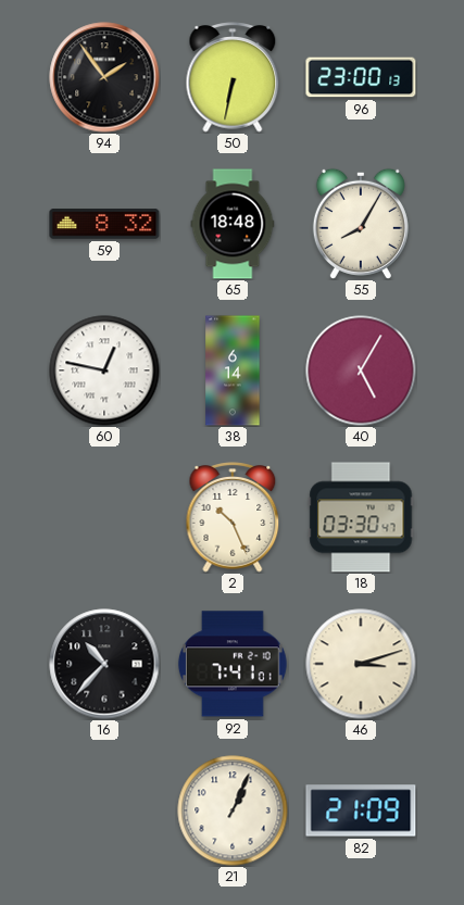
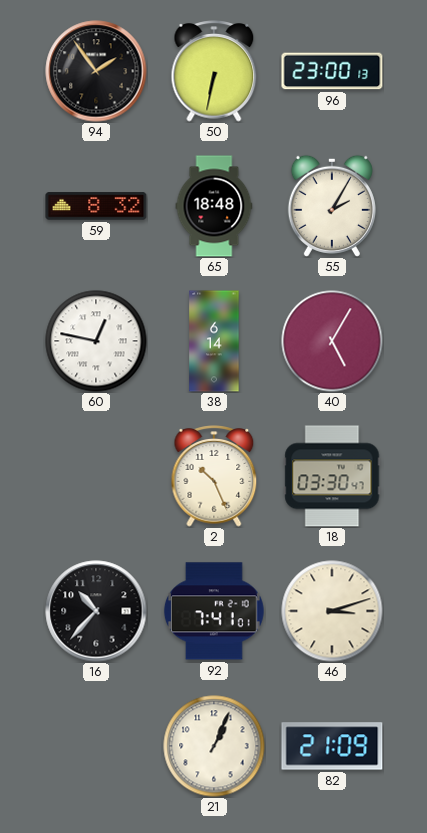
55: 8:05 -> 2:05
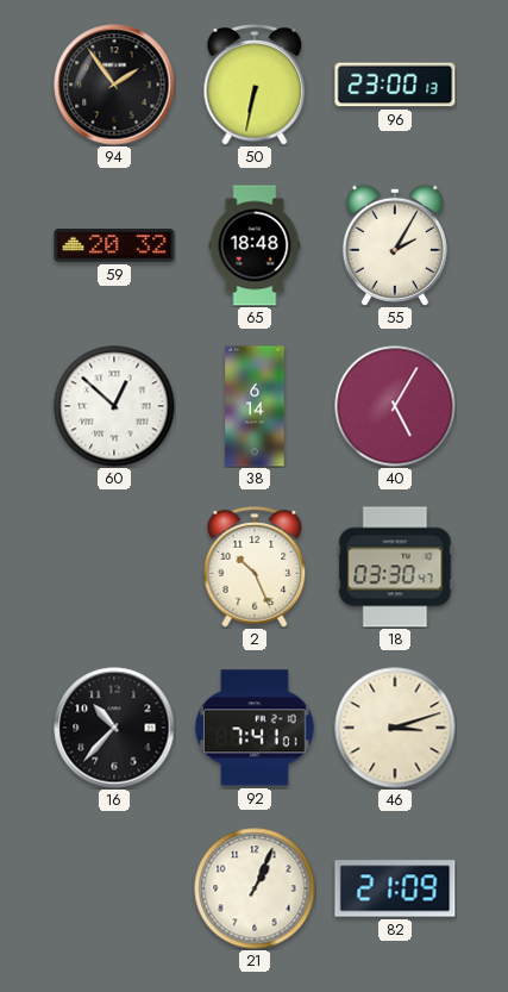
59: 8:32 -> 20:32
60: 12:47 -> 12:52
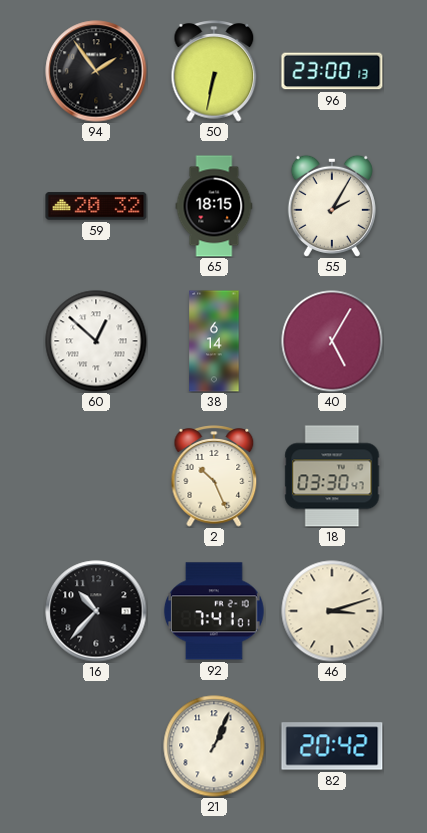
65: 18:48 -> 18:15
82: 21:09 -> 20:42
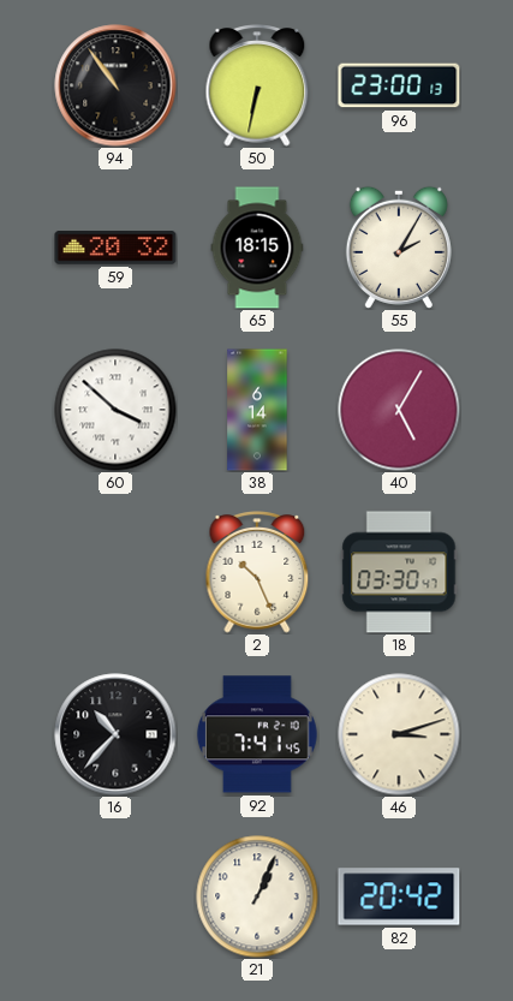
94: 1:54 -> 10:54
60: 12:52 -> 3:52
92: 7:41:01 -> 7:41:45
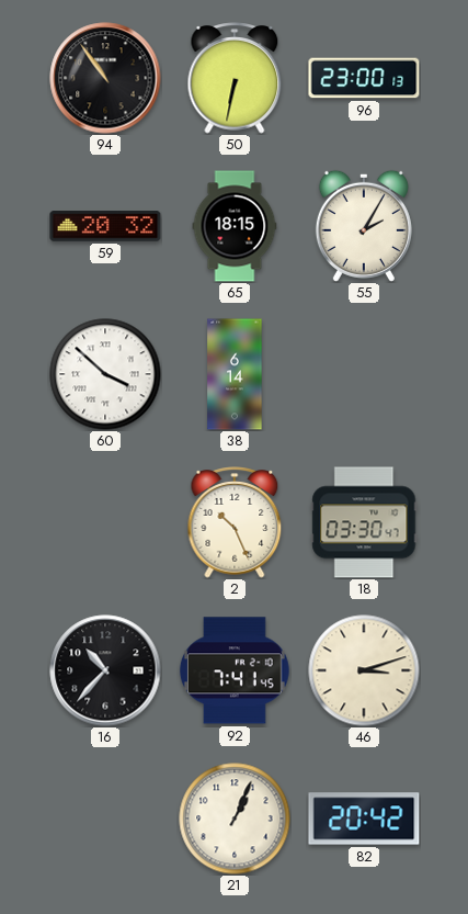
40: 5:05 -> none
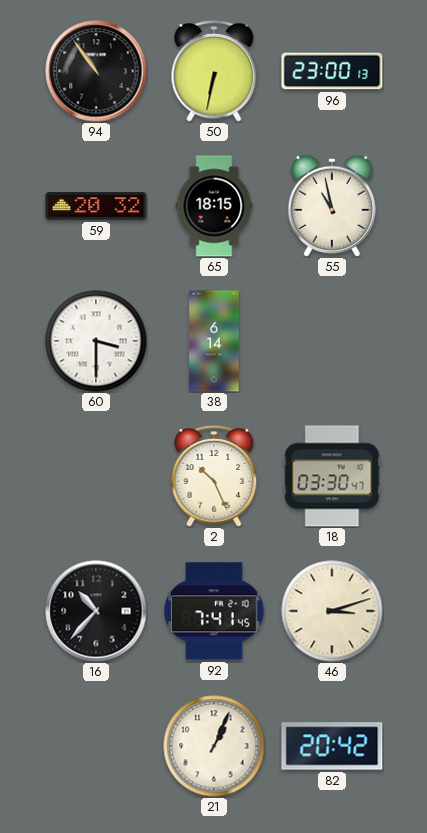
55: 2:05 -> 10:58
60: 3:52 -> 3:30
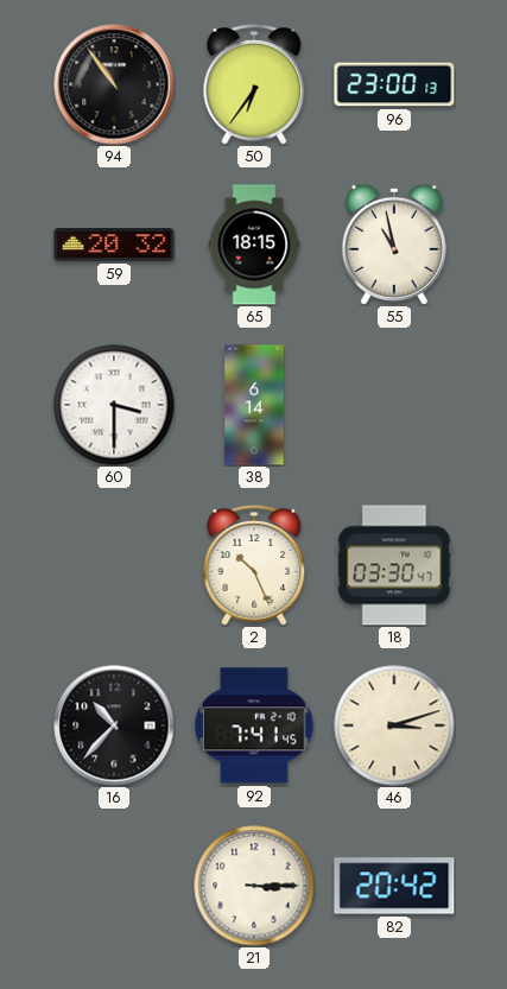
50: 6:32 -> 6:36
21: 1:04 -> 3:15
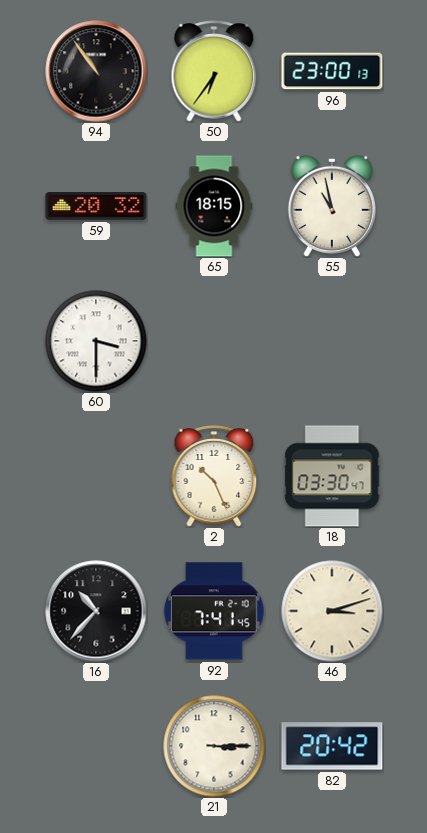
38: 6:14 -> none
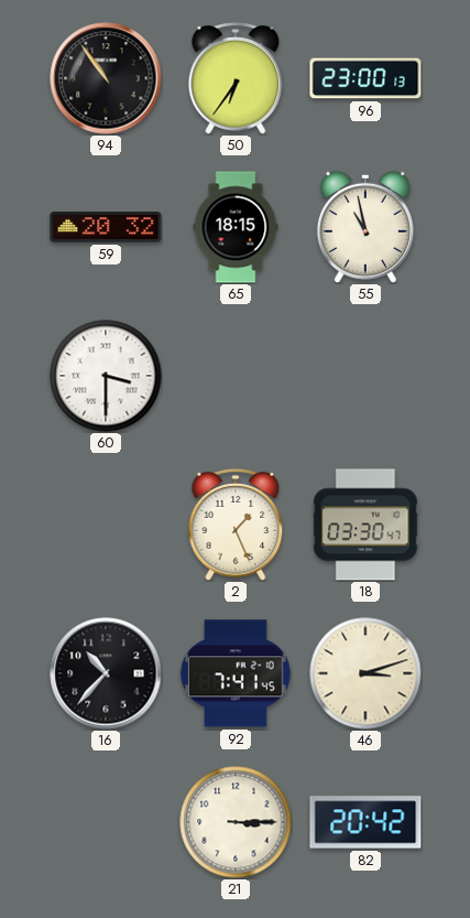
2: 10:26 -> 1:26
